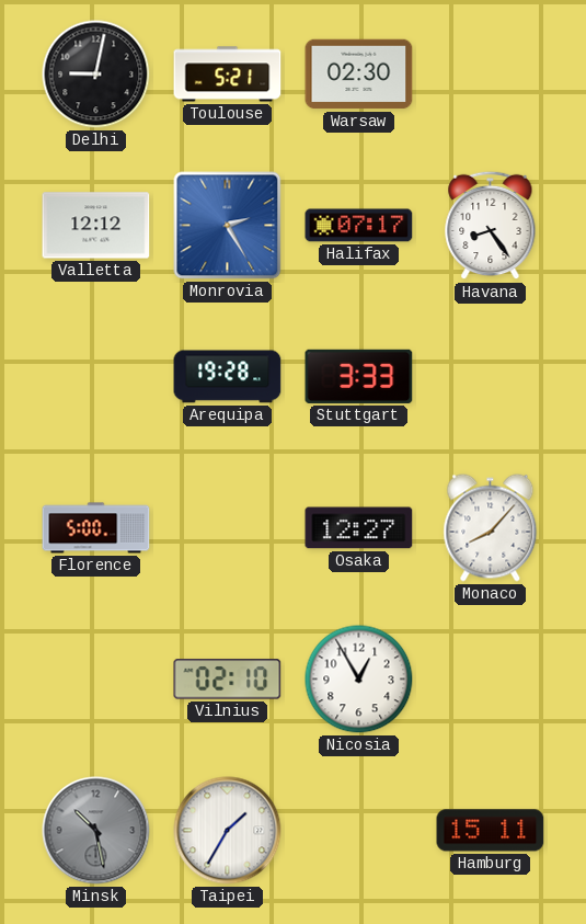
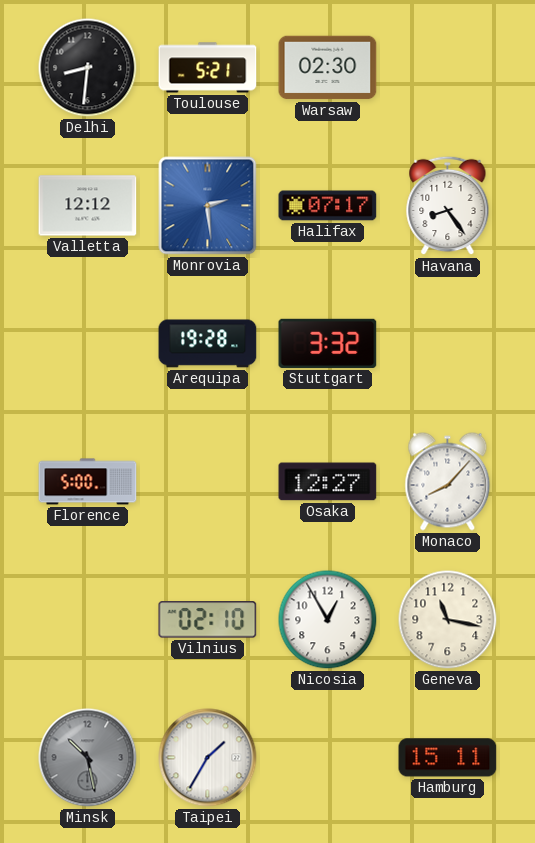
Delhi: 9:02 -> 8:31
Monrovia: 2:25 -> 2:29
Stuttgart: 3:33 -> 3:32
Geneva: none -> 11:17
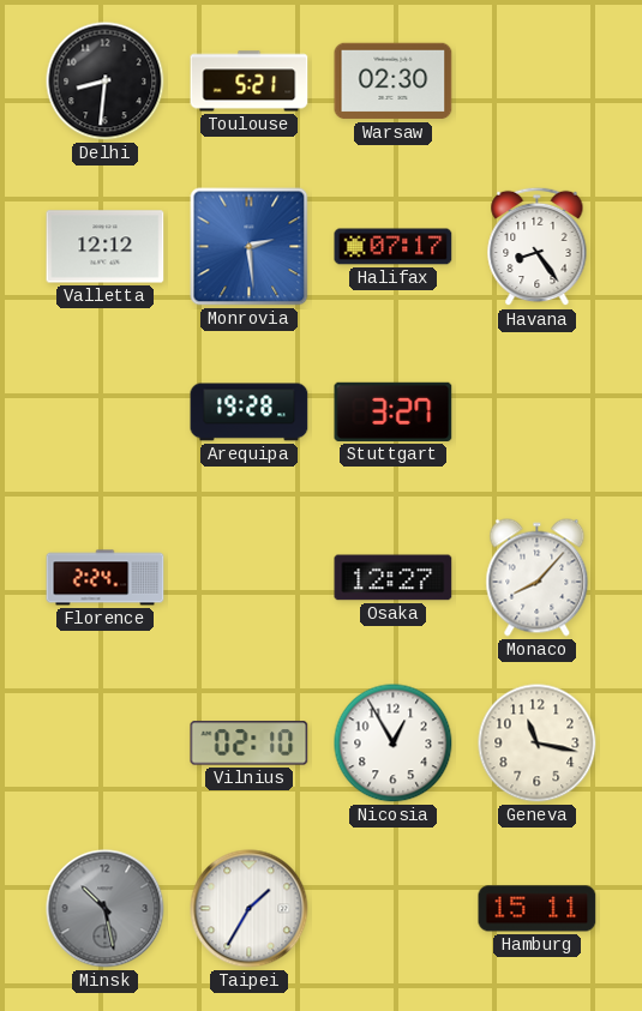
Stuttgart: 3:32 -> 3:27
Florence: 5:00 -> 2:24
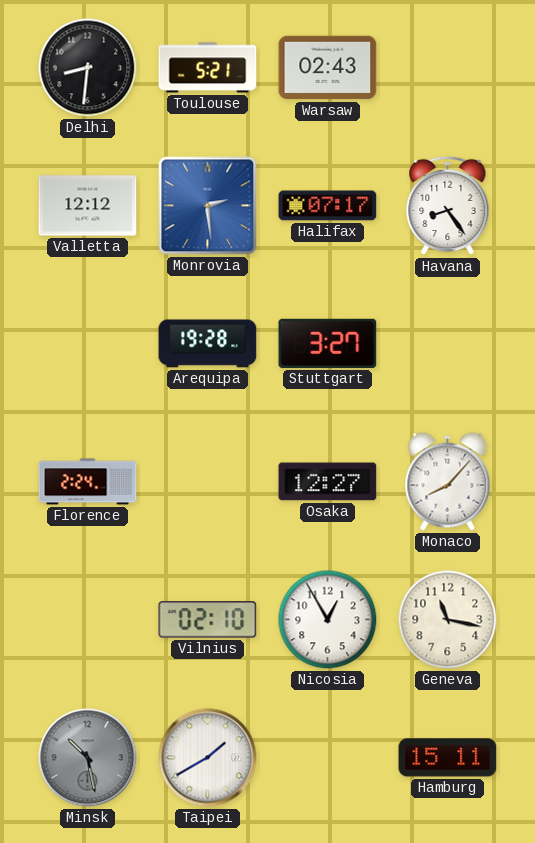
Warsaw: 02:30 -> 02:43
Taipei: 1:35 -> 1:40
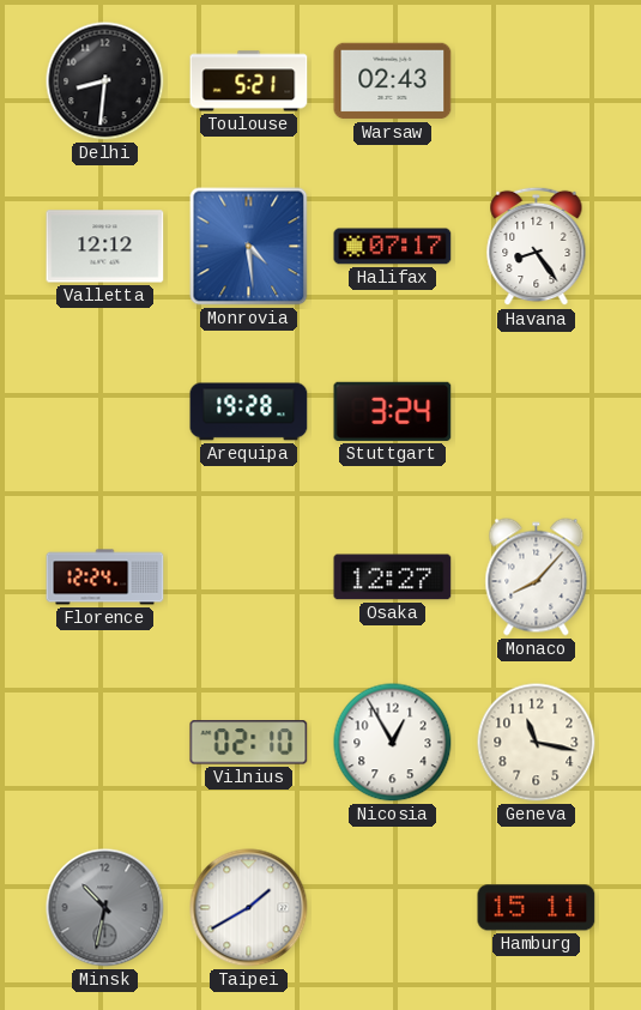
Monrovia: 2:29 -> 4:29
Stuttgart: 3:27 -> 3:24
Florence: 2:24 -> 12:24
Minsk: 10:28 -> 10:32
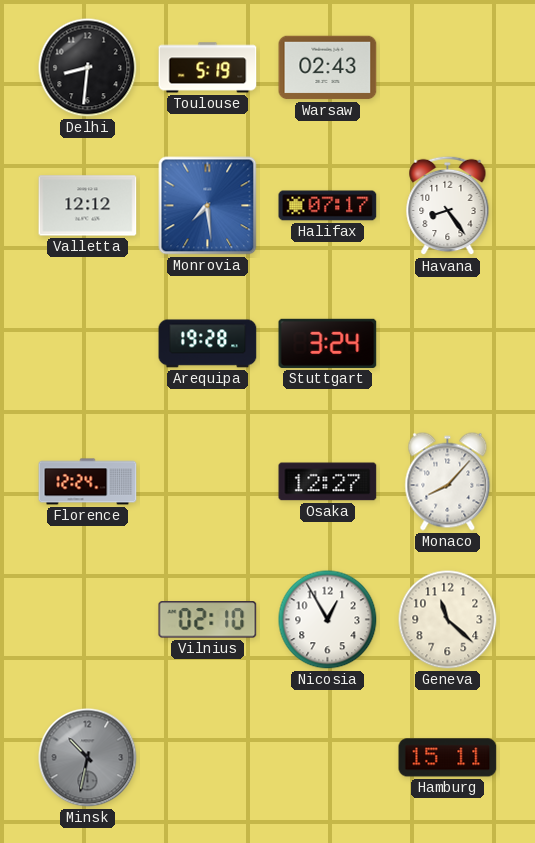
Toulouse: 5:21 -> 5:19
Monrovia: 4:29 -> 7:29
Geneva: 11:17 -> 11:22
Taipei: 1:40 -> none
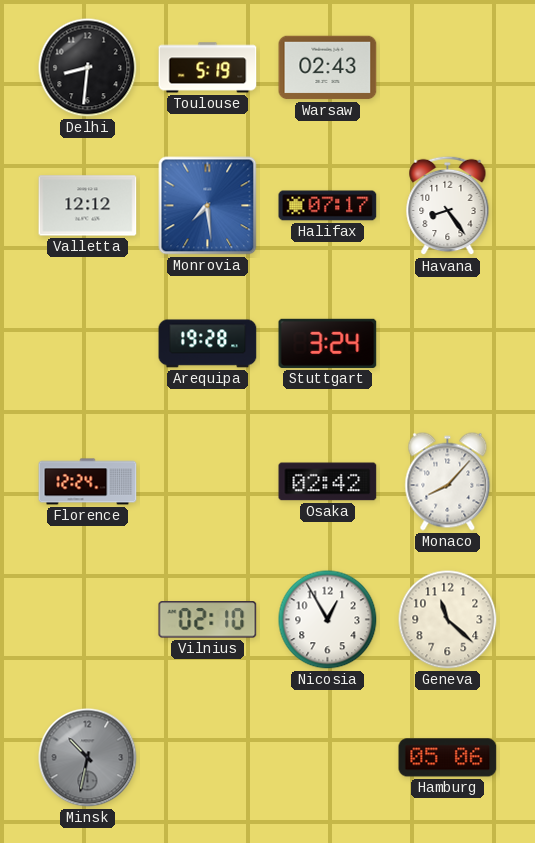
Osaka: 12:27 -> 02:42
Hamburg: 15:11 -> 05:06
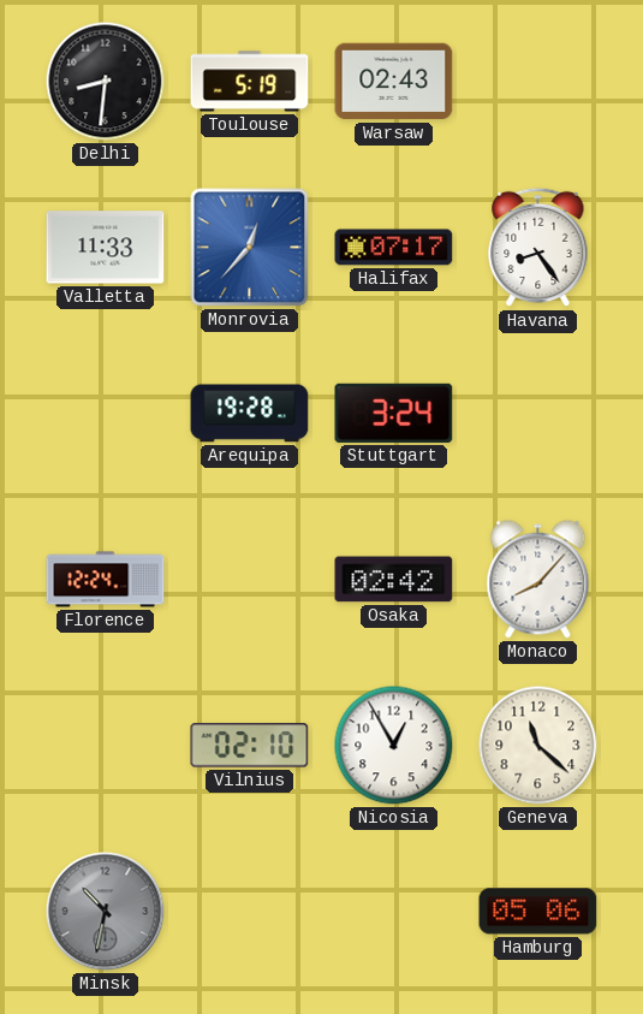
Valletta: 12:12 -> 11:33
Monrovia: 7:29 -> 12:37
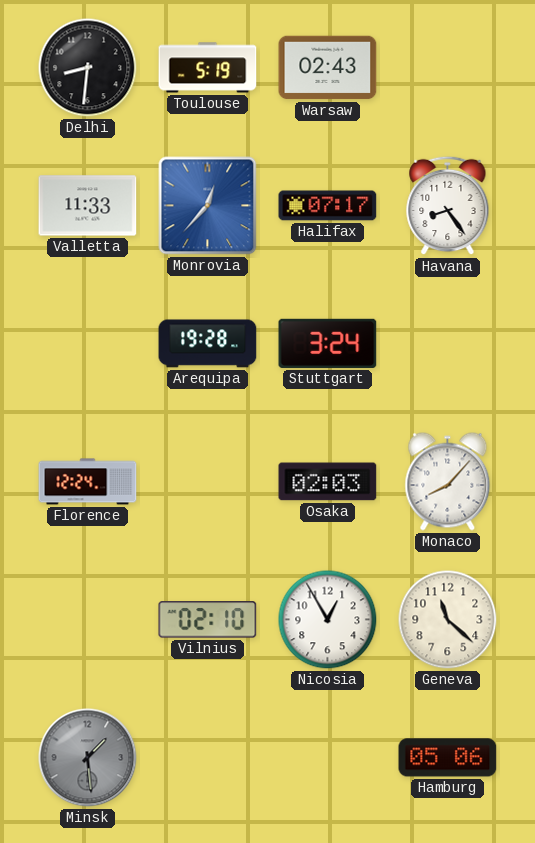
Osaka: 02:42 -> 02:03
Minsk: 10:32 -> 1:29
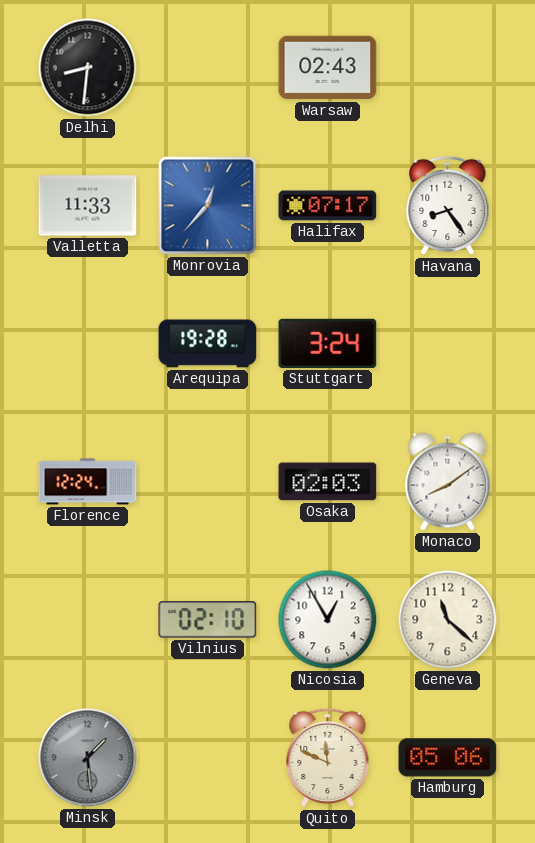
Toulouse: 5:19 -> none
Monaco: 8:07 -> 8:09
Quito: none -> 11:49
